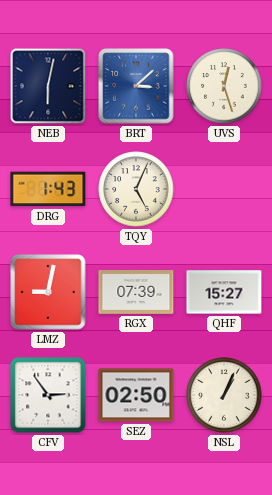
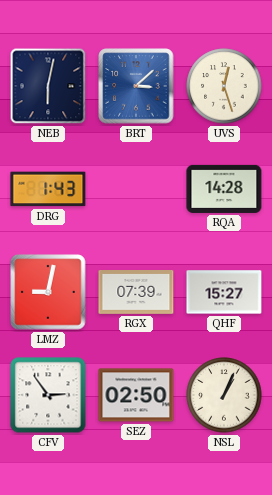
TQY: 5:04 -> none
RQA: none -> 14:28
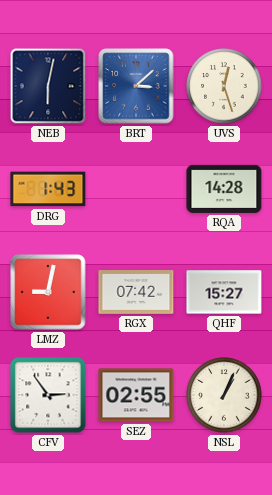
RGX: 07:39 -> 07:42
SEZ: 02:50 -> 02:55
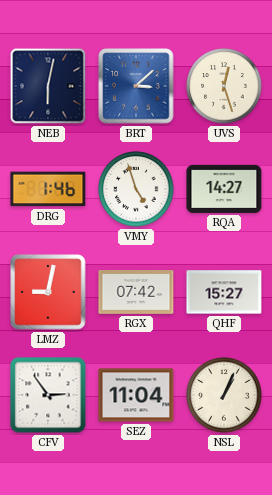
DRG: 1:43 -> 1:46
VMY: none -> 4:57
RQA: 14:28 -> 14:27
SEZ: 02:55 -> 11:04
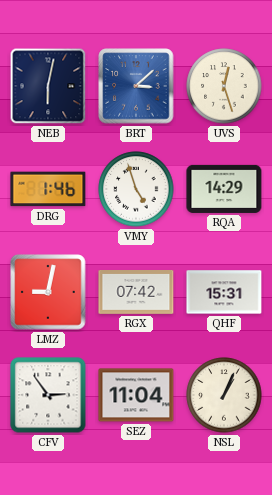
RQA: 14:27 -> 14:29
QHF: 15:27 -> 15:31
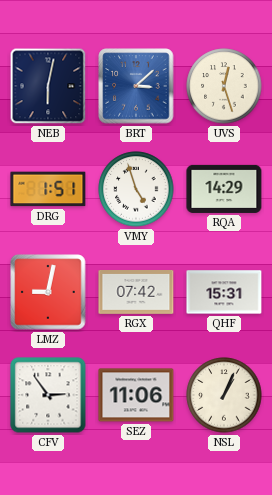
DRG: 1:46 -> 1:51
SEZ: 11:04 -> 11:06
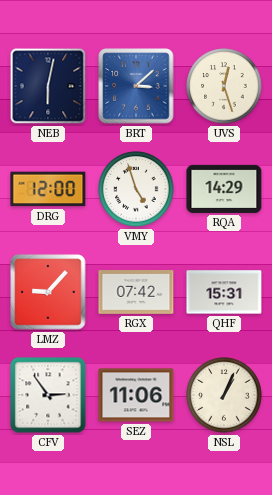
DRG: 1:51 -> 12:00
LMZ: 9:02 -> 9:07
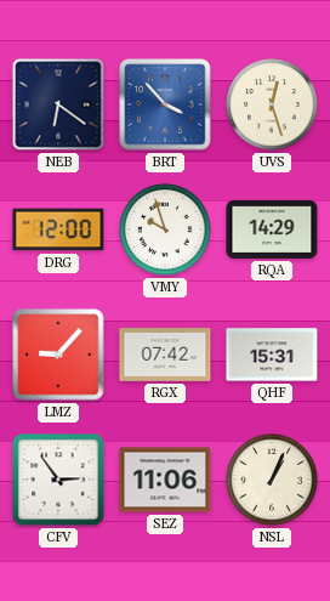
NEB: 6:02 -> 6:21
BRT: 3:08 -> 3:53
VMY: 4:57 -> 9:57
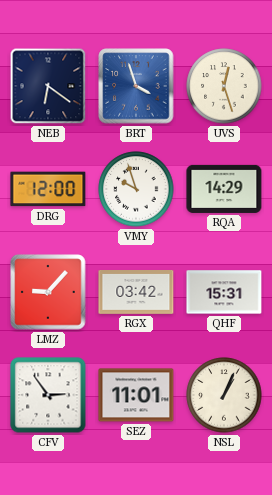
BRT: 3:53 -> 3:57
RGX: 07:42 -> 03:42
SEZ: 11:06 -> 11:01
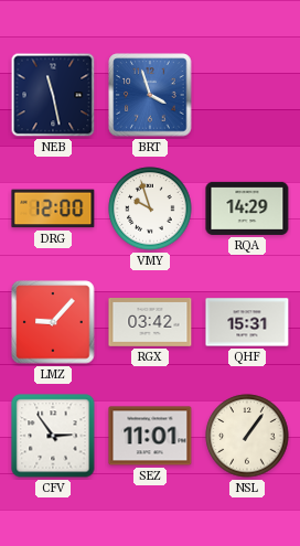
NEB: 6:21 -> 11:28
UVS: 12:27 -> none
NSL: 1:04 -> 1:06
